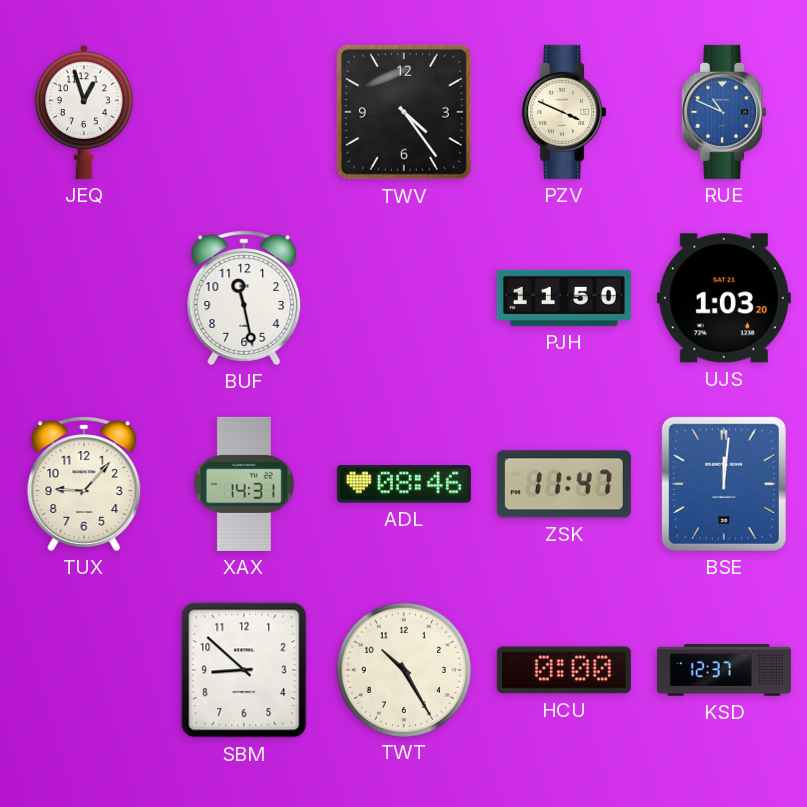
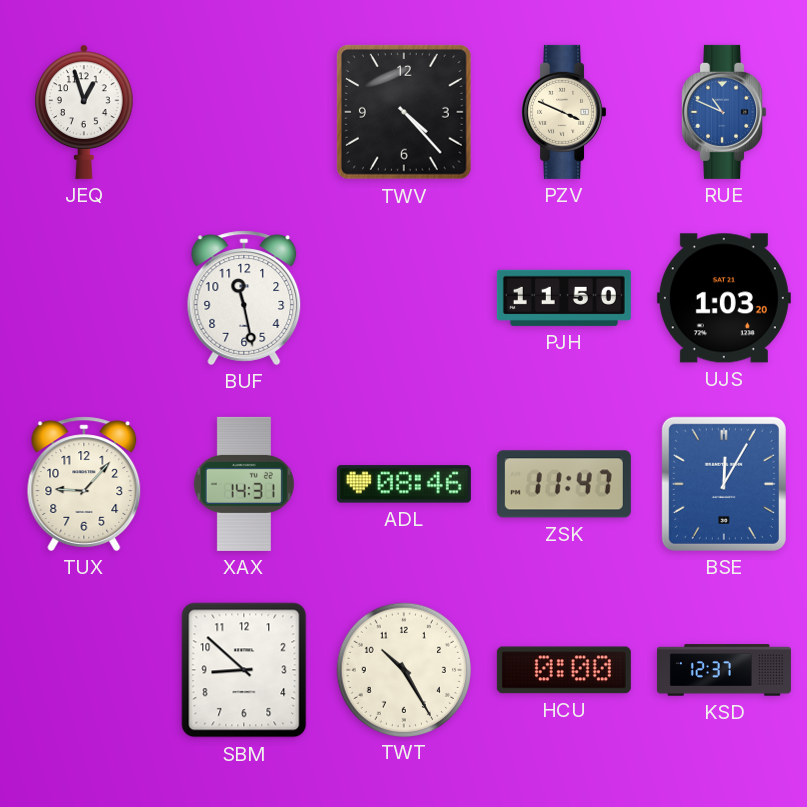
TWV: 4:24 -> 4:23
BSE: 12:01 -> 12:05
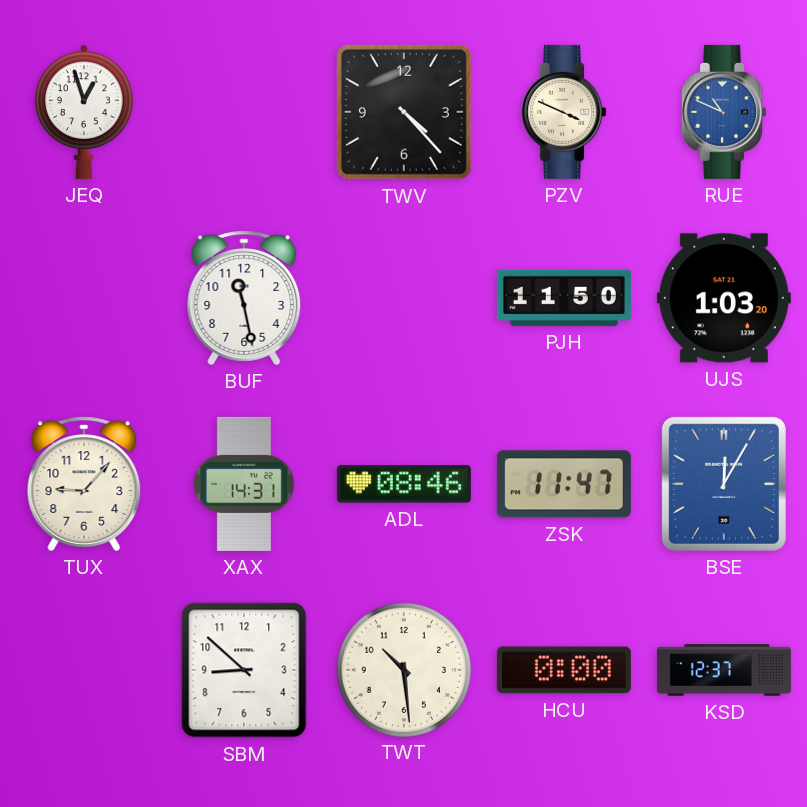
TWT: 10:25 -> 10:29
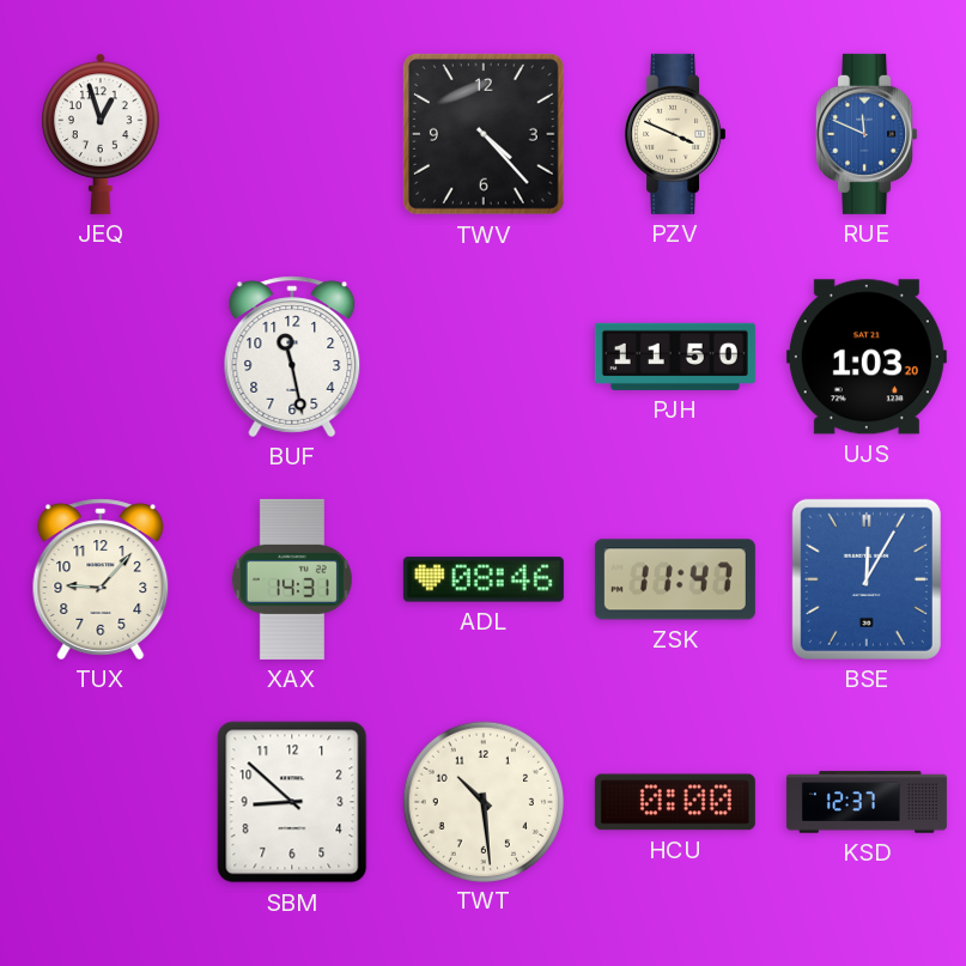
RUE: 10:49 -> 11:49
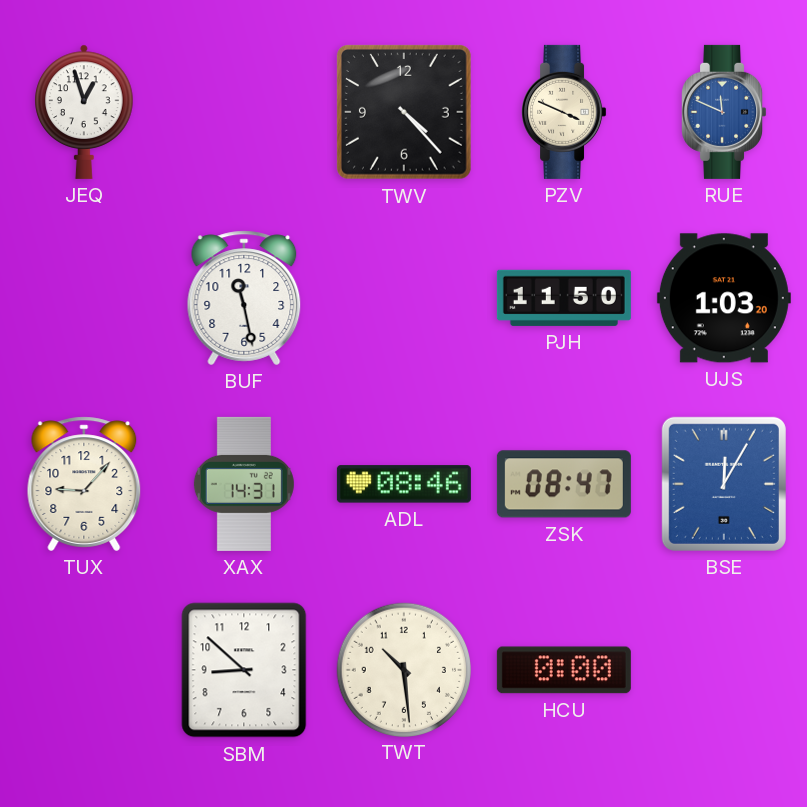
ZSK: 11:47 -> 08:47
KSD: 12:37 -> none
